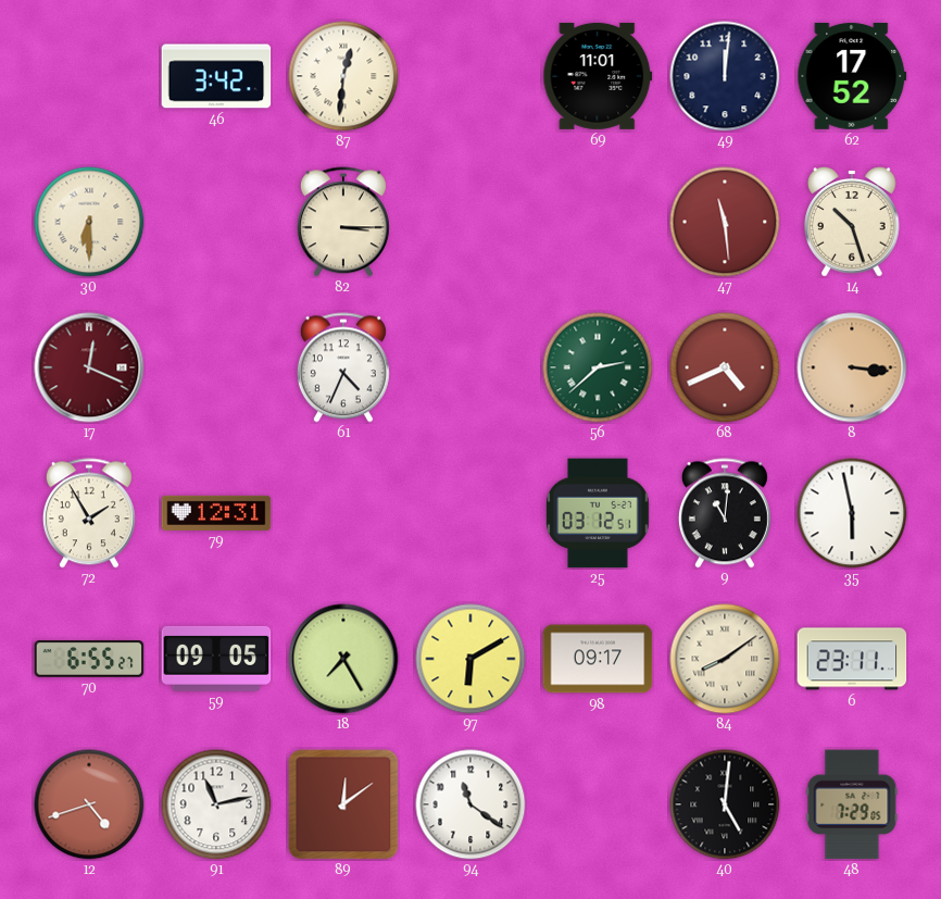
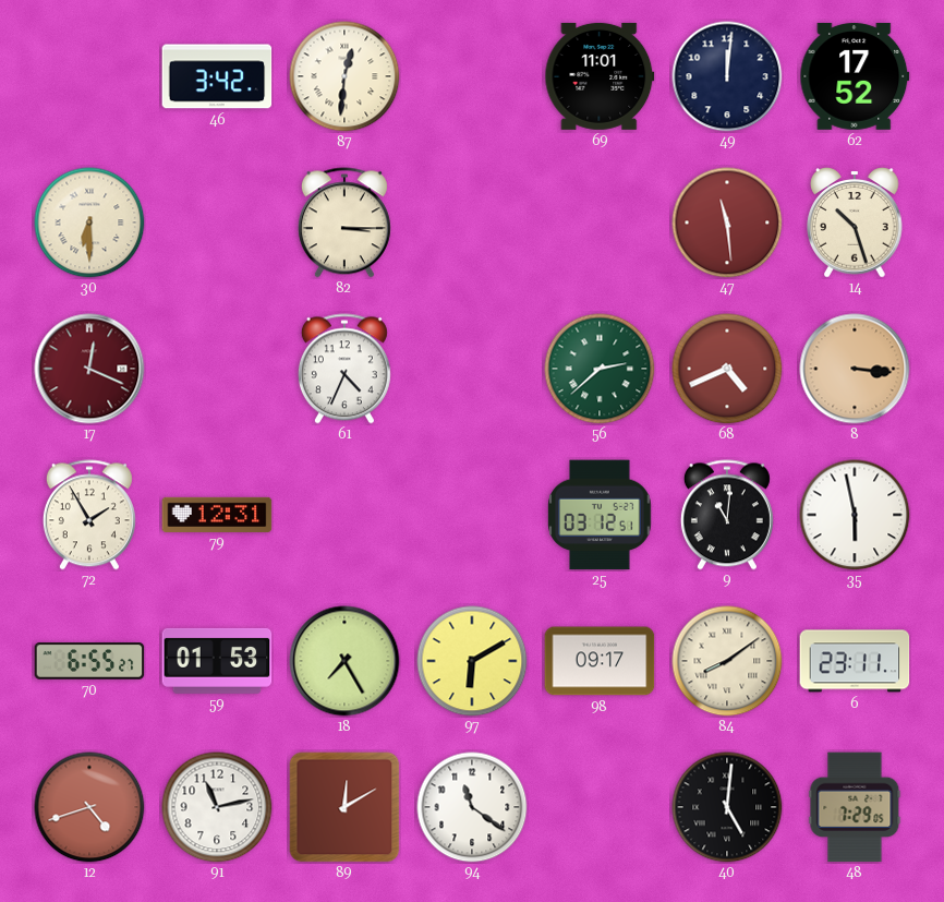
59: 09:05 -> 01:53
89: 12:09 -> 12:10
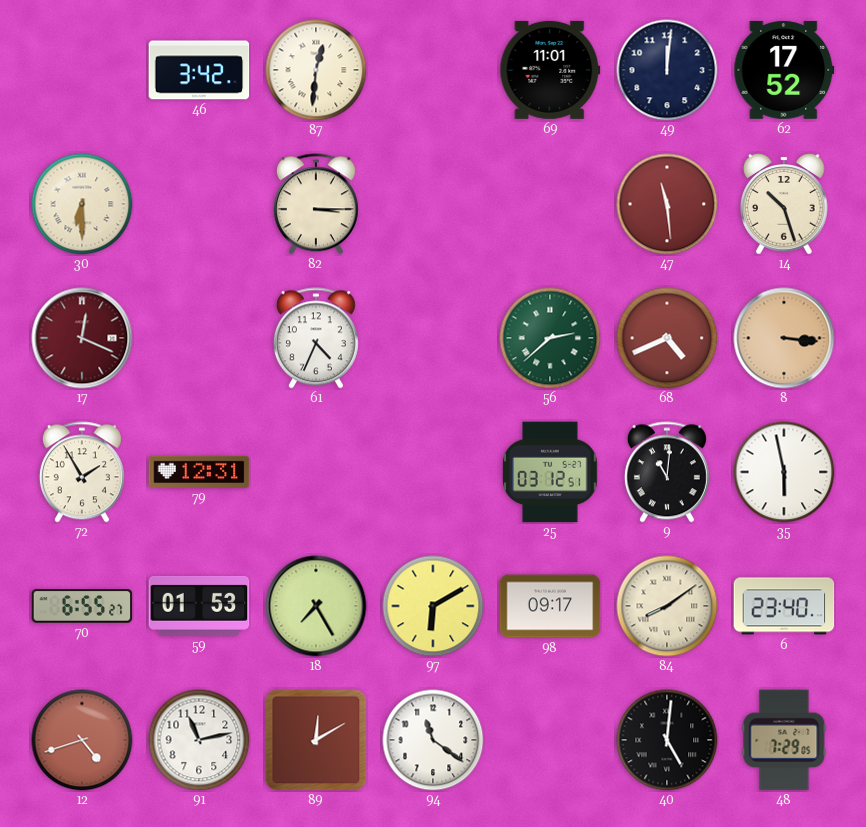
6: 23:11 -> 23:40
